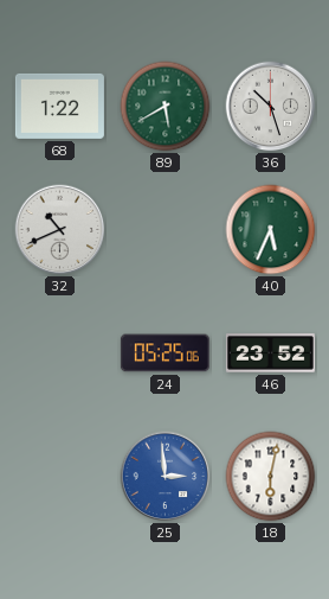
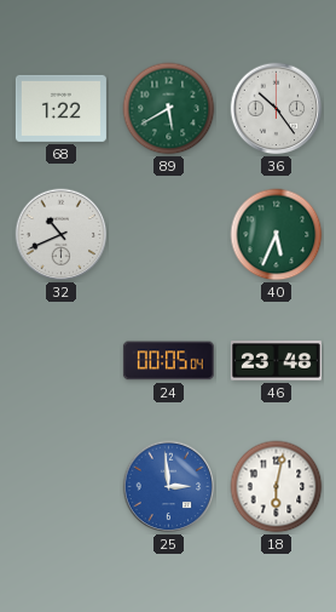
36: 10:27 -> 10:24
24: 05:25 -> 00:05
46: 23:52 -> 23:48
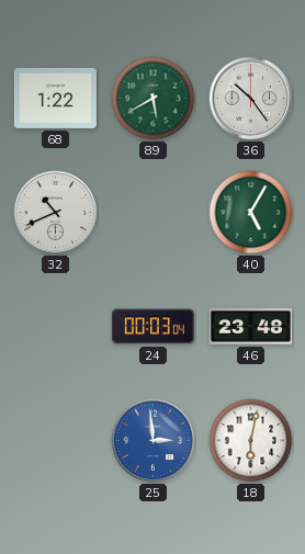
40: 5:34 -> 5:05
24: 00:05 -> 00:03
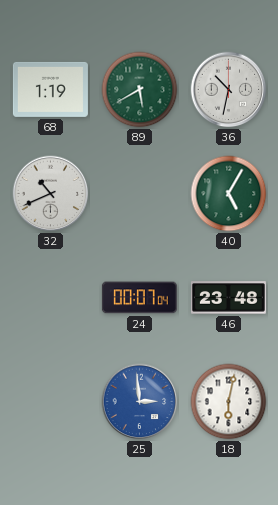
68: 1:22 -> 1:19
36: 10:24 -> 10:32
24: 00:03 -> 00:07
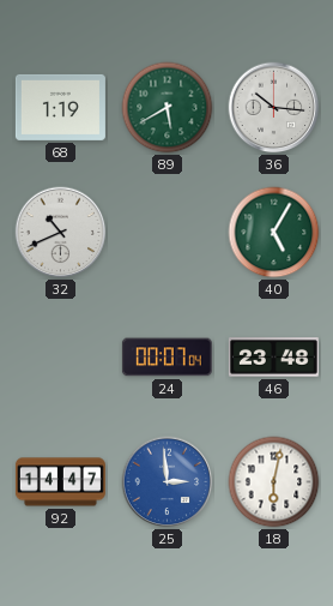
36: 10:32 -> 10:16
92: none -> 14:47
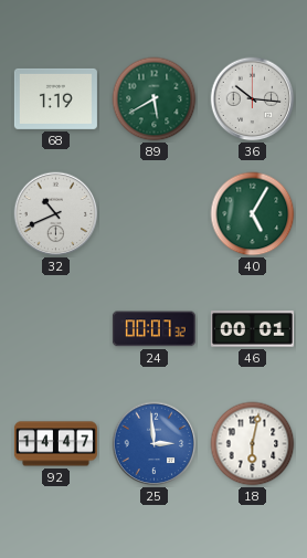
24: 00:07:04 -> 00:07:32
46: 23:48 -> 00:01
